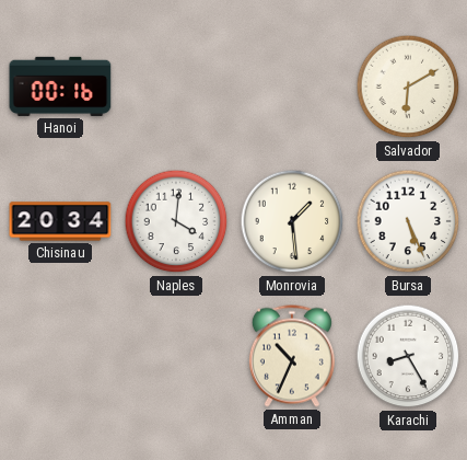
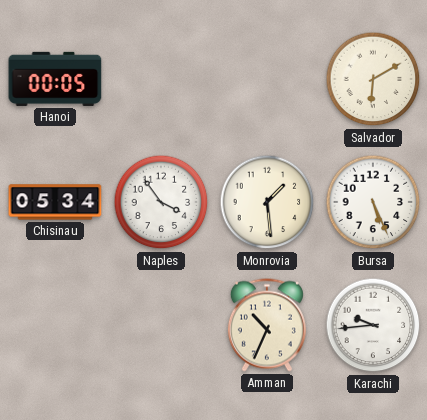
Hanoi: 00:16 -> 00:05
Chisinau: 20:34 -> 05:34
Naples: 4:01 -> 3:54
Karachi: 8:25 -> 9:44
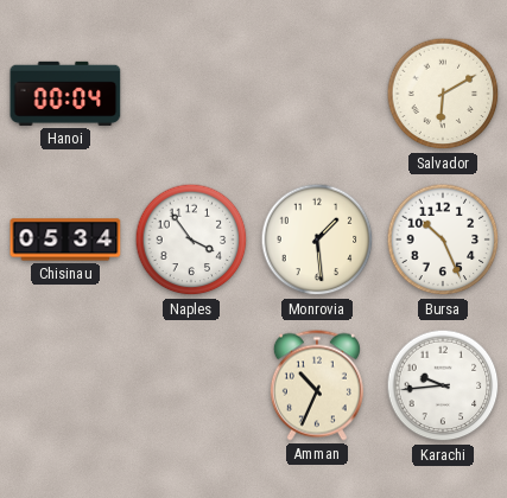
Hanoi: 00:05 -> 00:04
Bursa: 5:26 -> 10:26
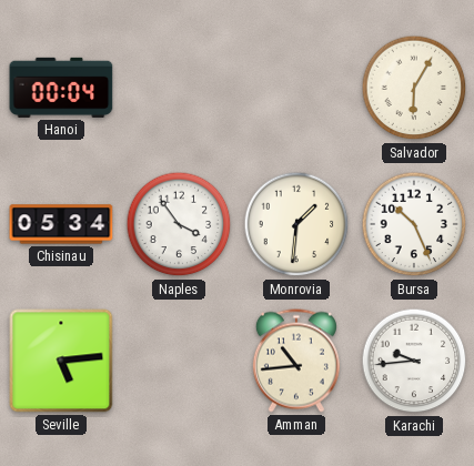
Salvador: 6:10 -> 6:05
Monrovia: 1:29 -> 1:31
Seville: none -> 5:14
Amman: 10:34 -> 10:44
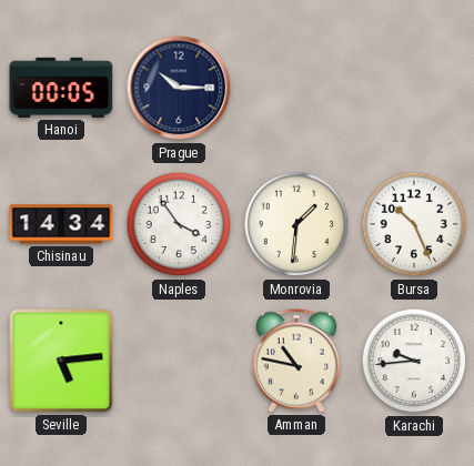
Hanoi: 00:04 -> 00:05
Prague: none -> 10:15
Salvador: 6:05 -> none
Chisinau: 05:34 -> 14:34
Amman: 10:44 -> 10:47
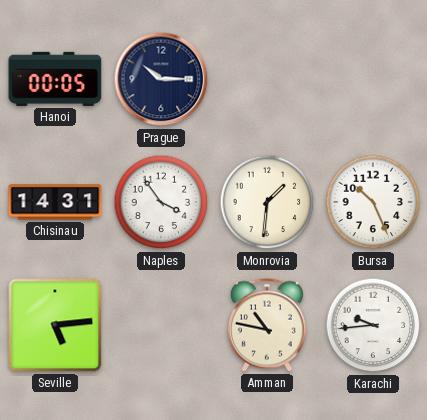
Chisinau: 14:34 -> 14:31
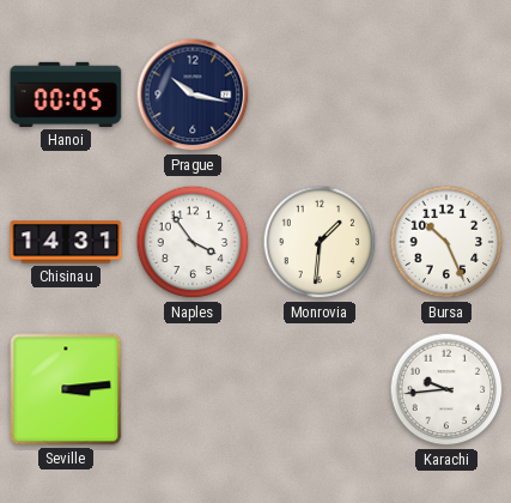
Prague: 10:15 -> 10:17
Seville: 5:14 -> 3:14
Amman: 10:47 -> none
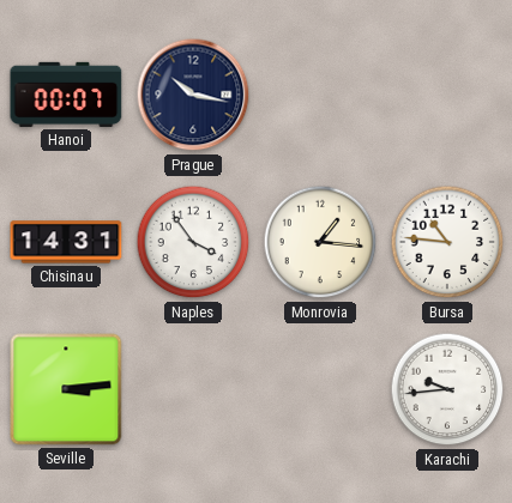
Hanoi: 00:05 -> 00:07
Monrovia: 1:31 -> 1:16
Bursa: 10:26 -> 10:46
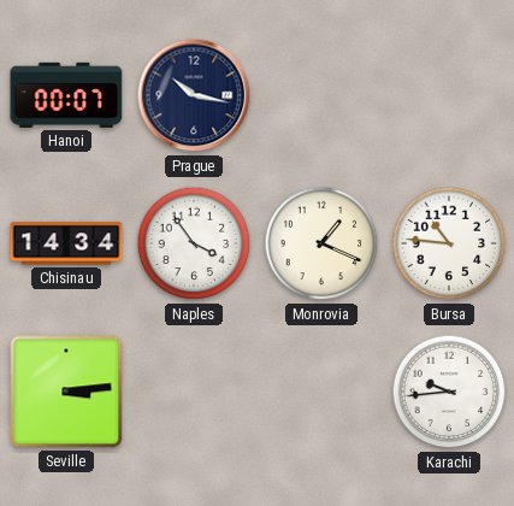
Chisinau: 14:31 -> 14:34
Monrovia: 1:16 -> 1:19
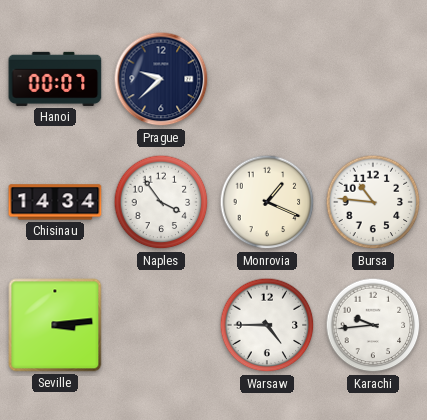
Prague: 10:17 -> 9:38
Warsaw: none -> 4:45
